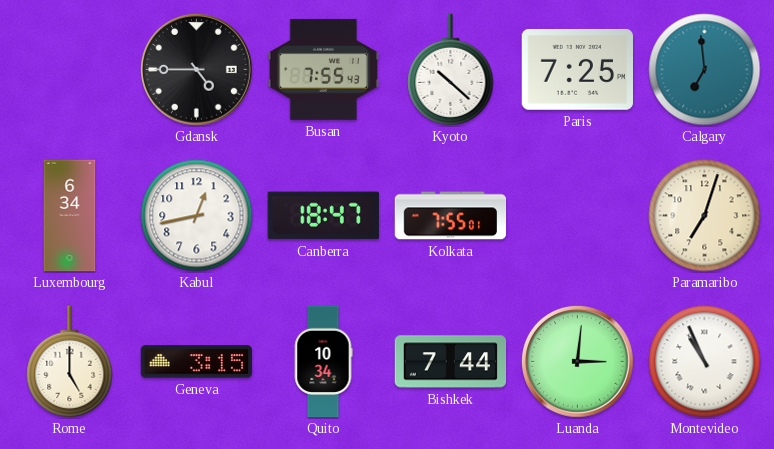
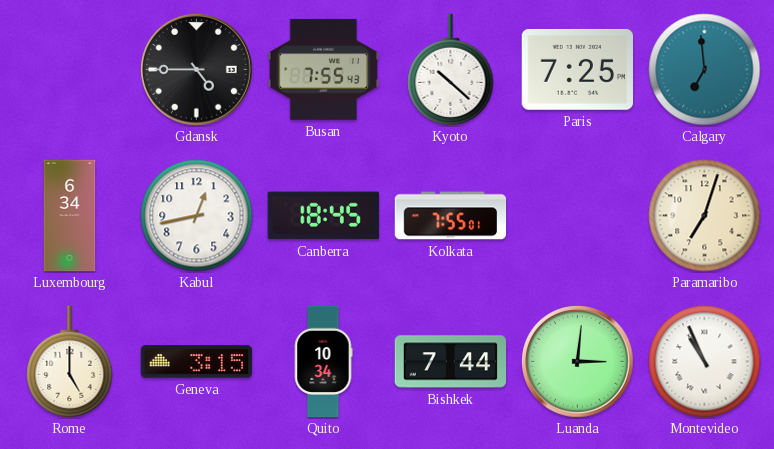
Canberra: 18:47 -> 18:45
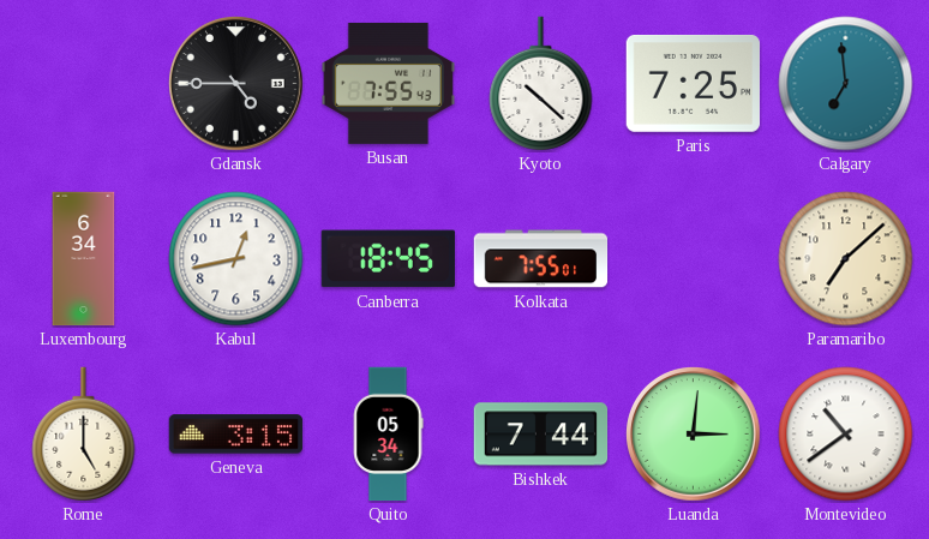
Paramaribo: 7:03 -> 7:08
Quito: 10:34 -> 05:34
Montevideo: 10:56 -> 10:39
